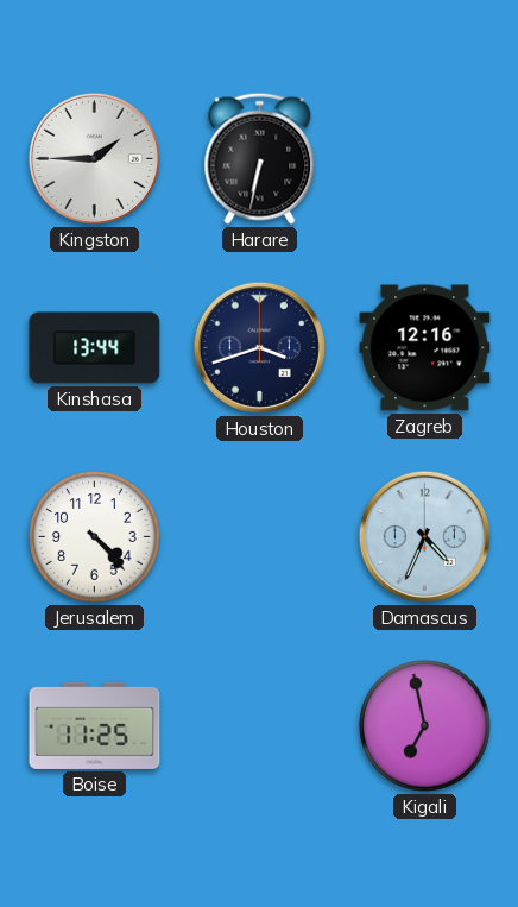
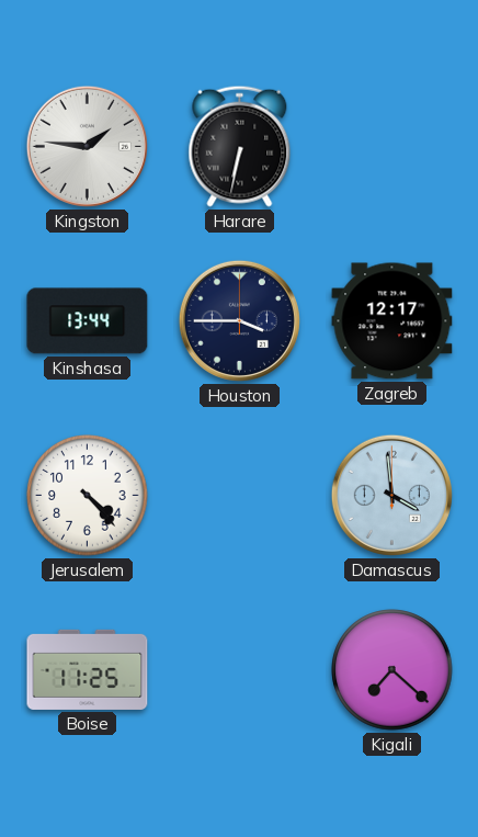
Kingston: 1:45 -> 1:46
Houston: 3:42 -> 3:45
Zagreb: 12:16 -> 12:17
Damascus: 4:34 -> 3:59
Kigali: 6:58 -> 7:22
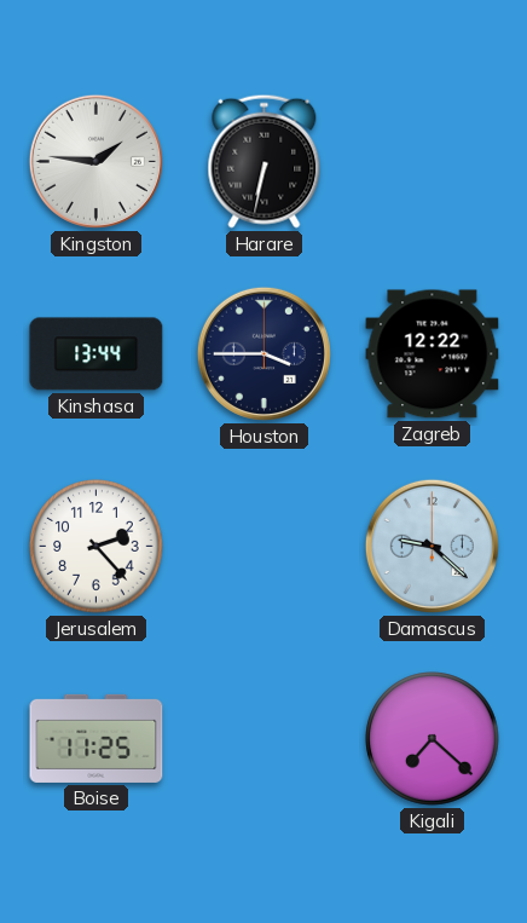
Zagreb: 12:17 -> 12:22
Jerusalem: 4:23 -> 2:23
Damascus: 3:59 -> 9:22
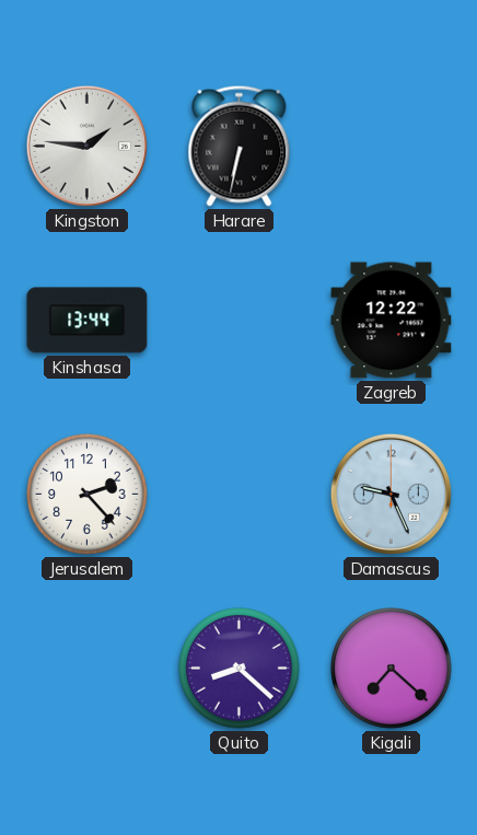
Houston: 3:45 -> none
Damascus: 9:22 -> 9:26
Boise: 11:25 -> none
Quito: none -> 8:22
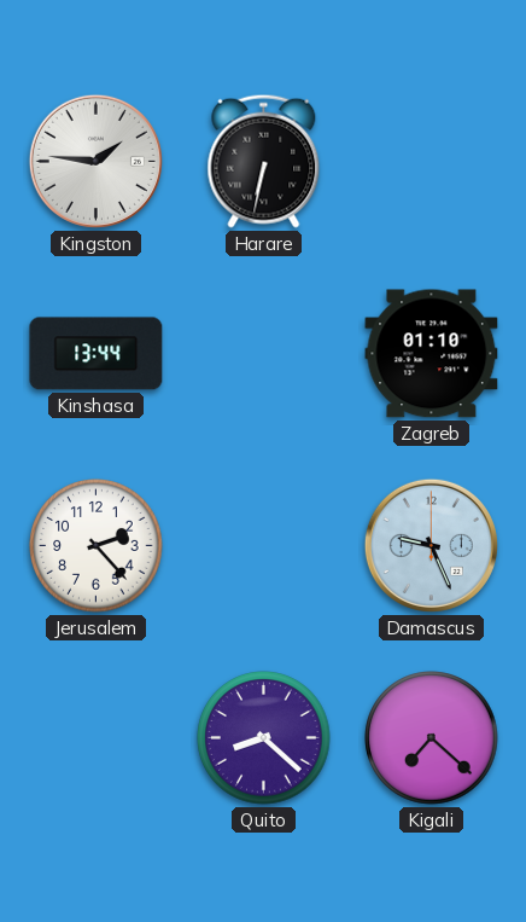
Zagreb: 12:22 -> 01:10
